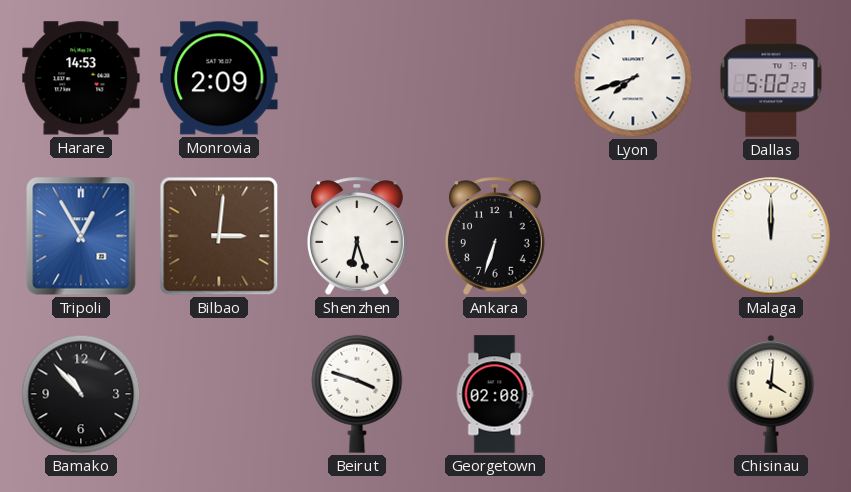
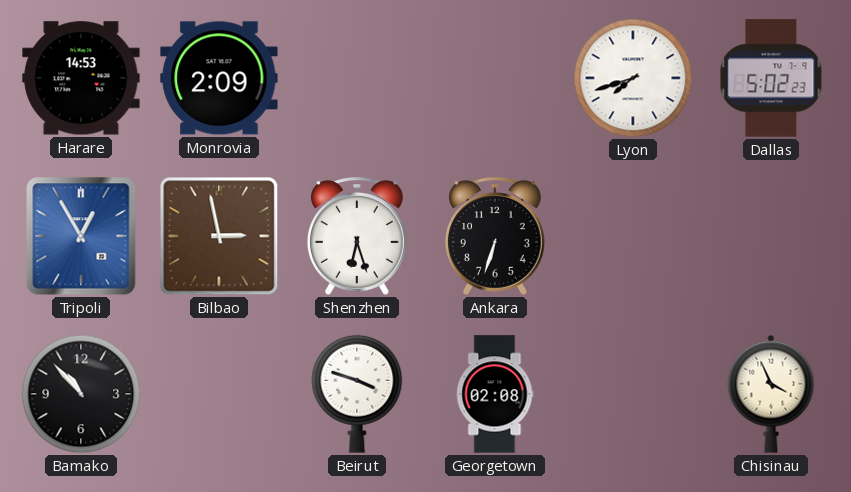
Bilbao: 3:01 -> 2:58
Malaga: 12:00 -> none
Chisinau: 4:01 -> 3:56
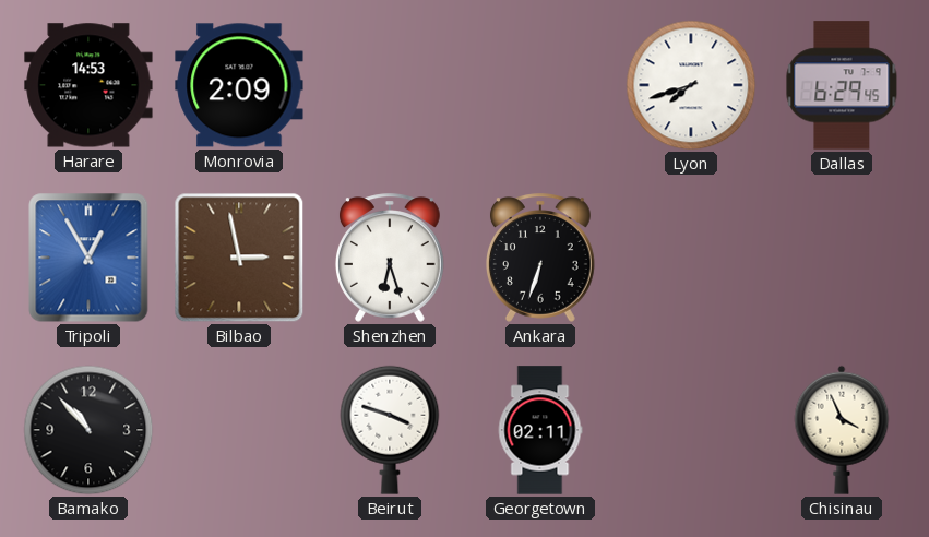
Dallas: 5:02 -> 6:29
Georgetown: 02:08 -> 02:11
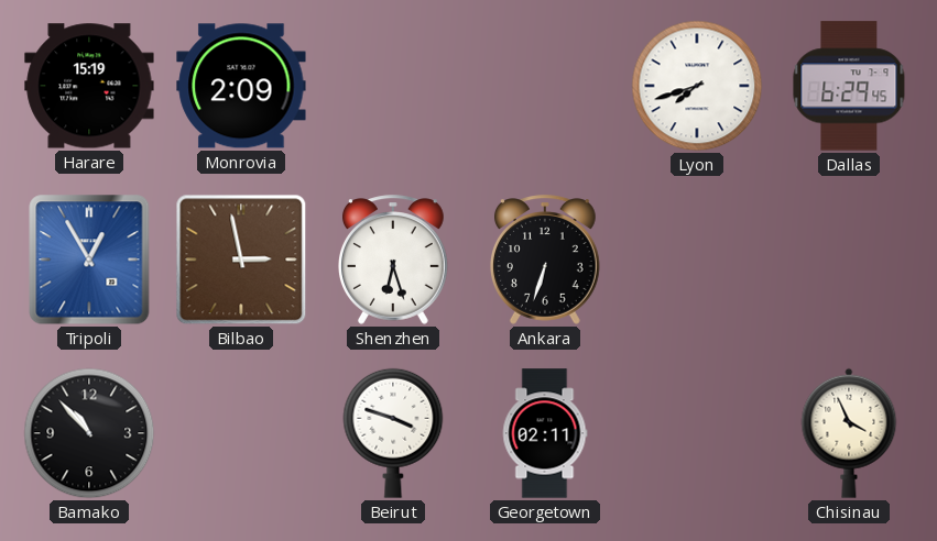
Harare: 14:53 -> 15:19
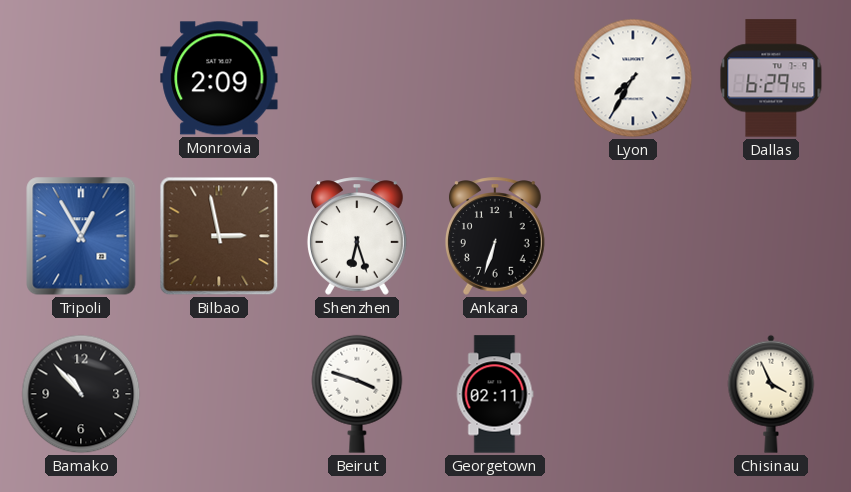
Harare: 15:19 -> none
Lyon: 7:42 -> 7:35
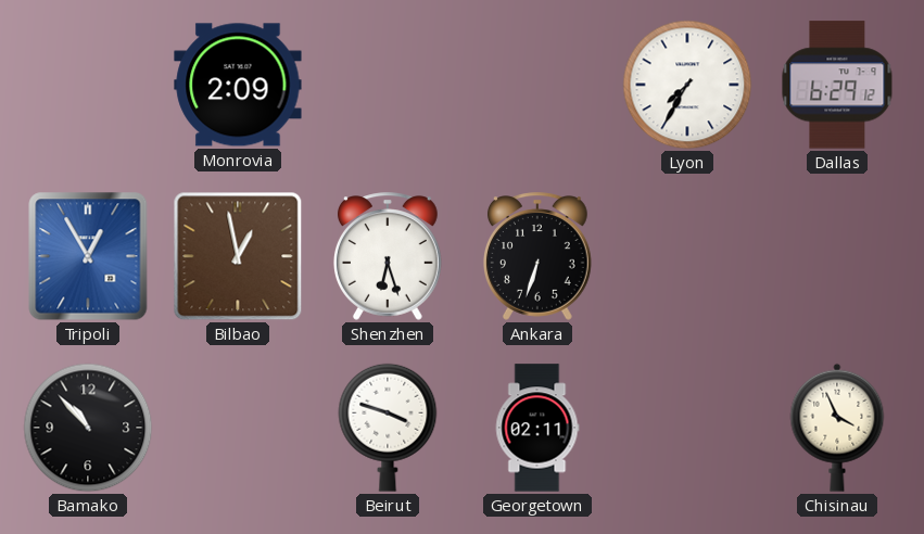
Dallas: 6:29:45 -> 6:29:12
Bilbao: 2:58 -> 12:58
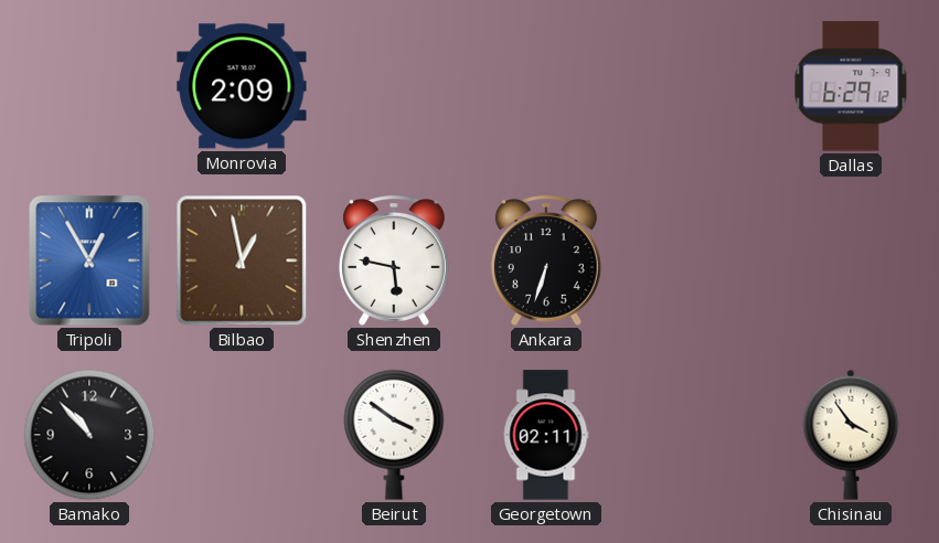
Lyon: 7:35 -> none
Shenzhen: 6:27 -> 5:47
Beirut: 3:48 -> 3:51
Chisinau: 3:56 -> 3:54
